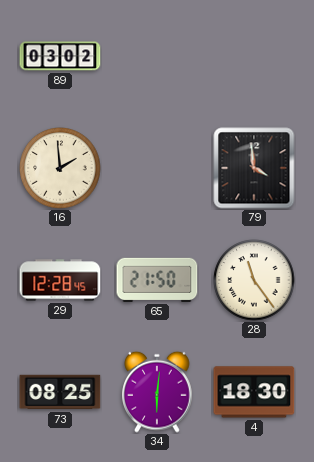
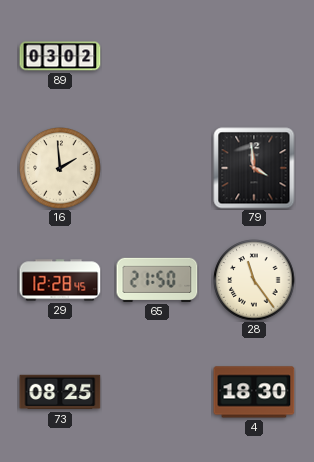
34: 6:01 -> none
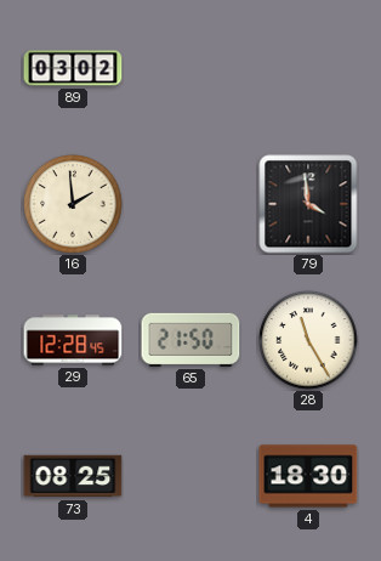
28: 11:24 -> 11:25
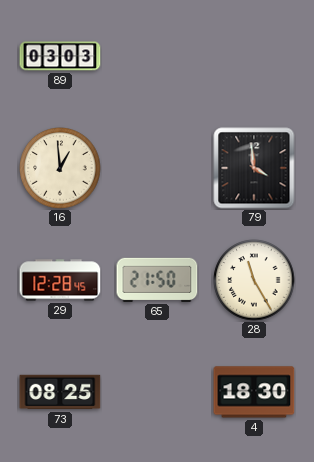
89: 03:02 -> 03:03
16: 1:59 -> 12:59
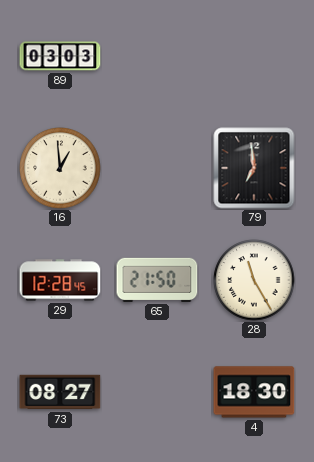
79: 3:59 -> 6:59
73: 08:25 -> 08:27
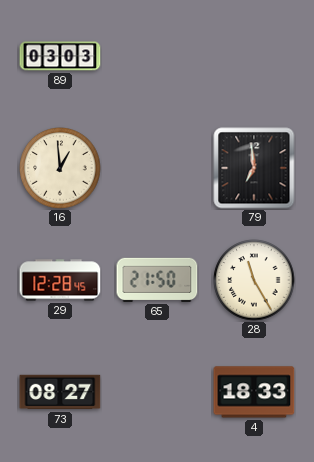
4: 18:30 -> 18:33
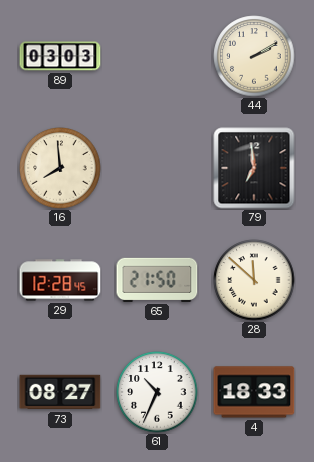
44: none -> 2:10
16: 12:59 -> 7:59
28: 11:25 -> 11:52
61: none -> 10:34
